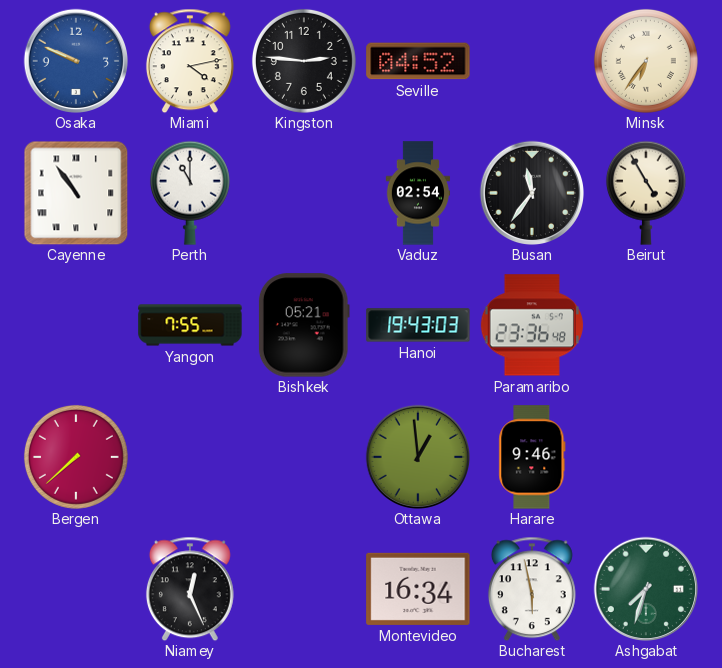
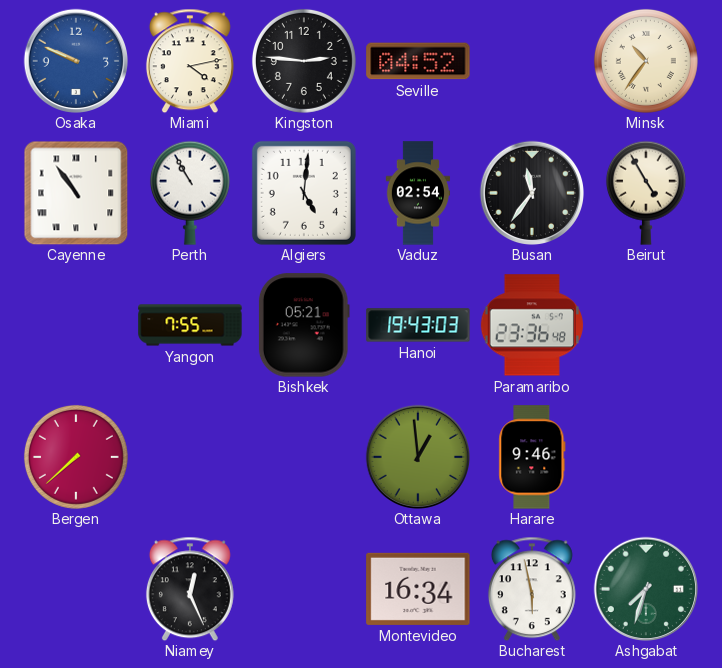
Minsk: 6:36 -> 10:36
Perth: 11:00 -> 10:55
Algiers: none -> 5:01
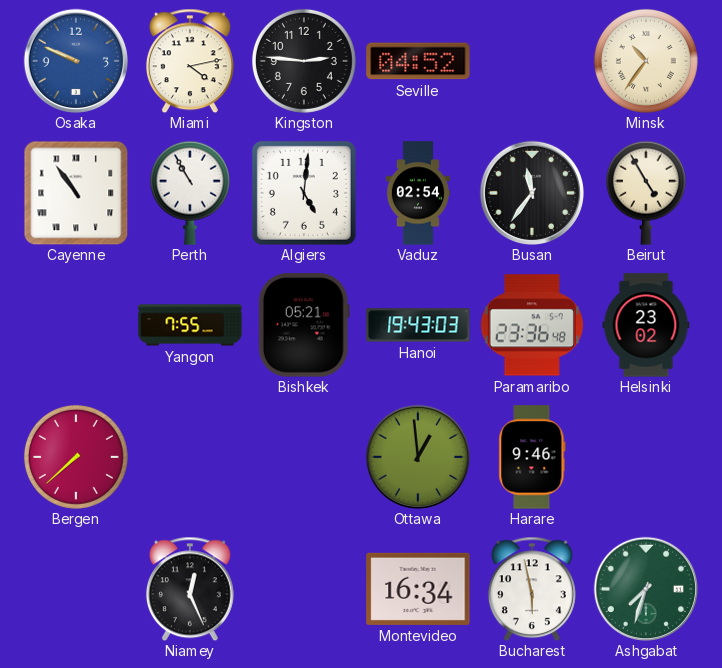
Helsinki: none -> 23:02
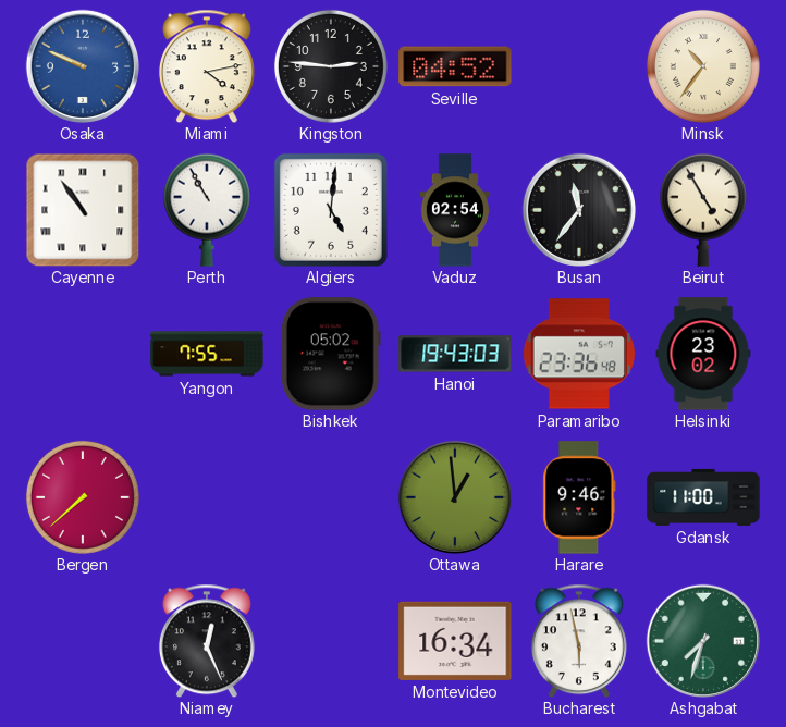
Bishkek: 05:21 -> 05:02
Gdansk: none -> 11:00
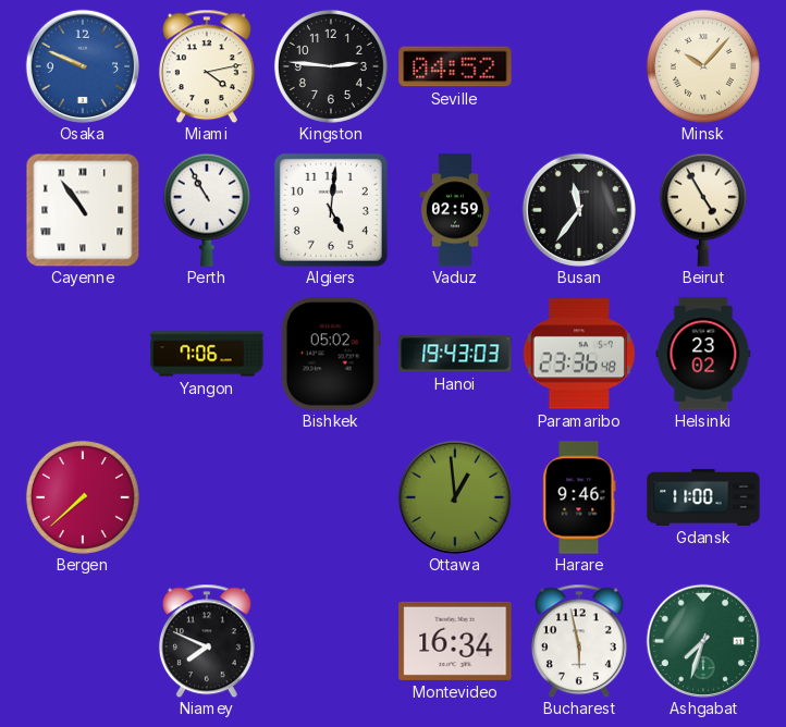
Minsk: 10:36 -> 10:07
Vaduz: 02:54 -> 02:59
Yangon: 7:55 -> 7:06
Niamey: 12:26 -> 7:49
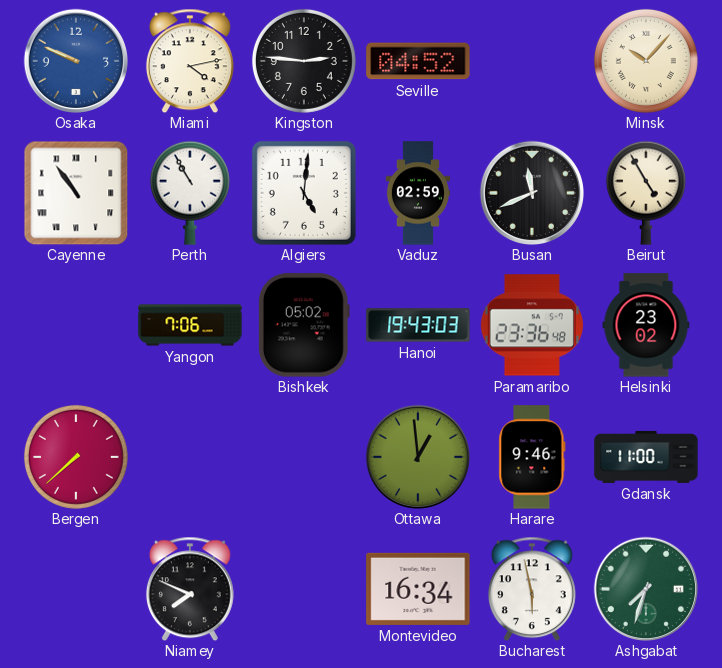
Busan: 11:36 -> 11:41
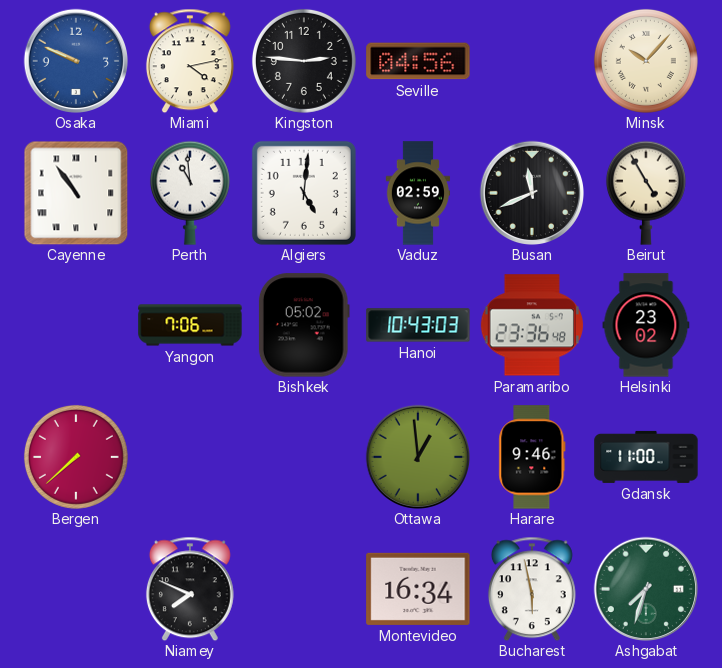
Seville: 04:52 -> 04:56
Perth: 10:55 -> 10:59
Hanoi: 19:43 -> 10:43
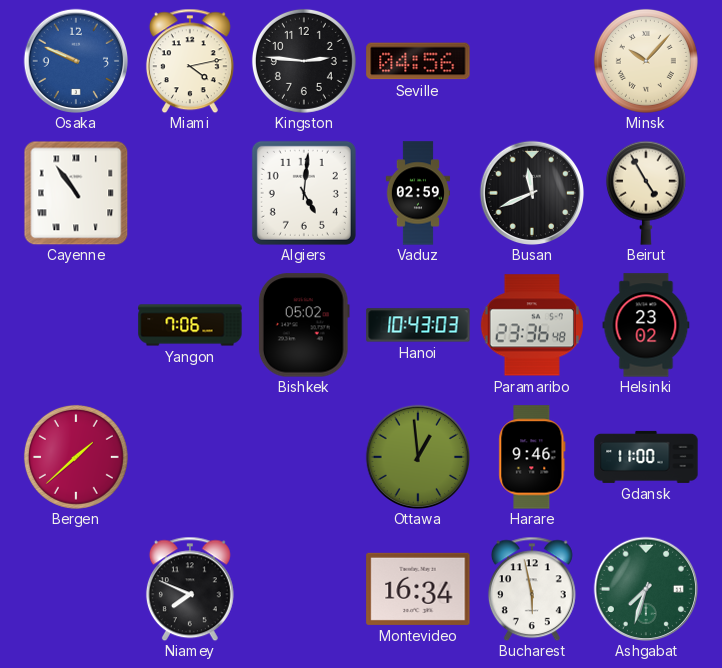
Perth: 10:59 -> none
Bergen: 7:38 -> 1:38
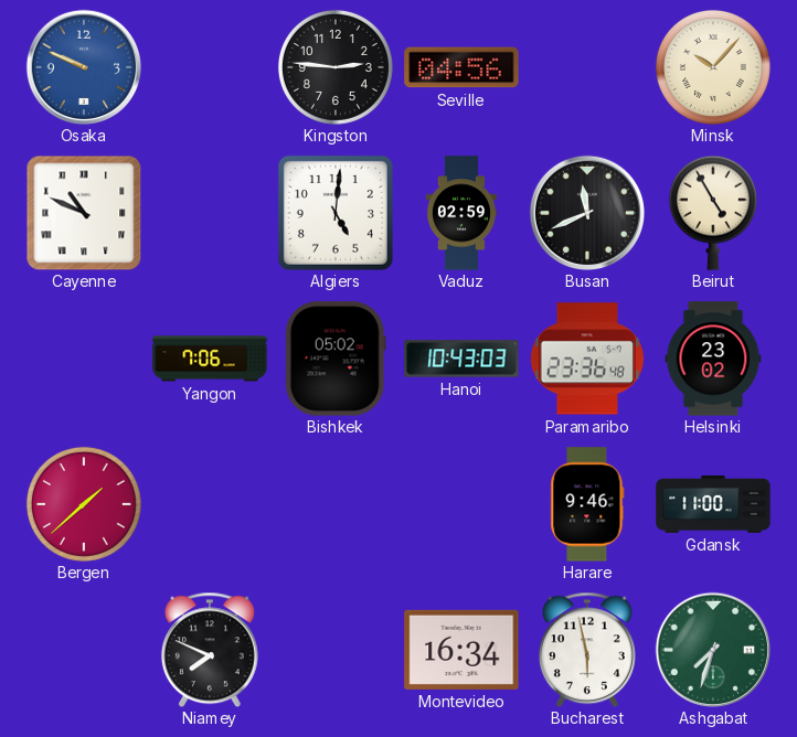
Miami: 4:13 -> none
Cayenne: 10:54 -> 10:49
Ottawa: 12:59 -> none
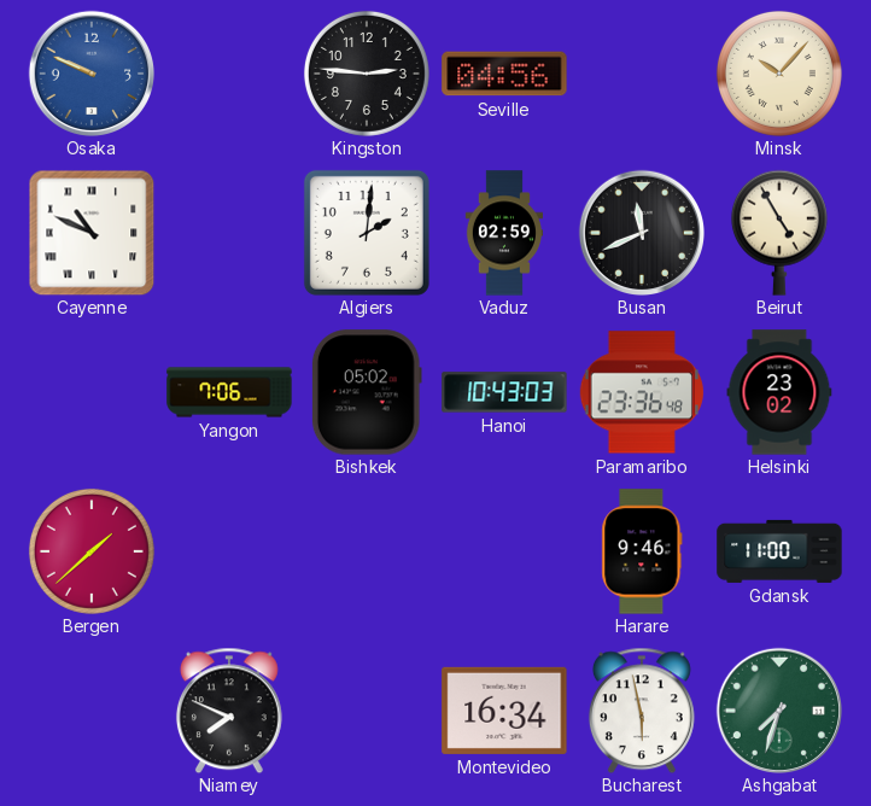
Algiers: 5:01 -> 2:01
